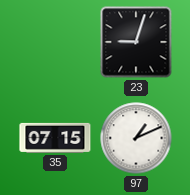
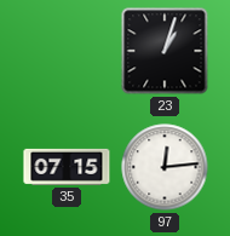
23: 9:03 -> 1:03
97: 1:11 -> 12:14
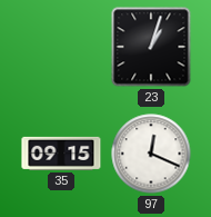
35: 07:15 -> 09:15
97: 12:14 -> 12:19
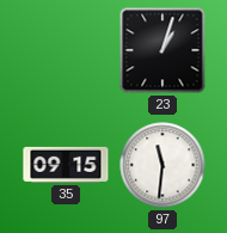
97: 12:19 -> 11:31
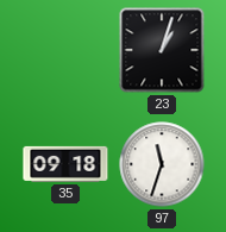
35: 09:15 -> 09:18
97: 11:31 -> 11:33
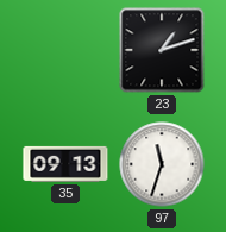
23: 1:03 -> 1:12
35: 09:18 -> 09:13
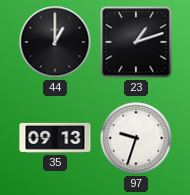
44: none -> 1:00
97: 11:33 -> 9:33
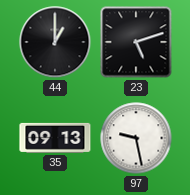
23: 1:12 -> 5:12
97: 9:33 -> 9:28
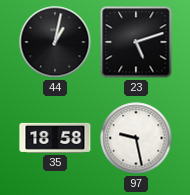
44: 1:00 -> 1:02
35: 09:13 -> 18:58
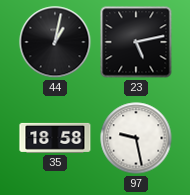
23: 5:12 -> 5:13
